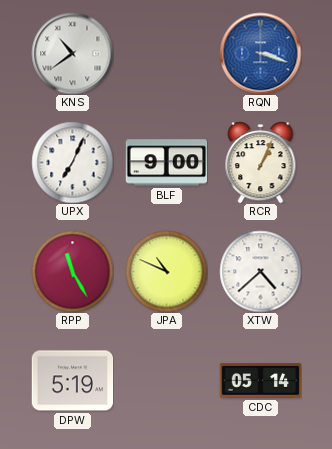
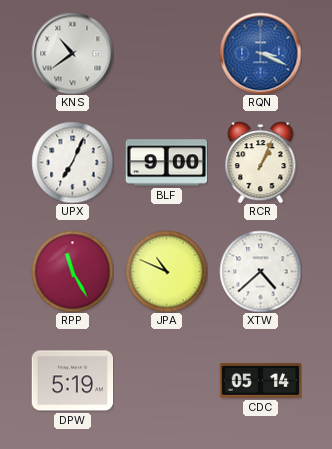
RQN: 3:18 -> 3:19
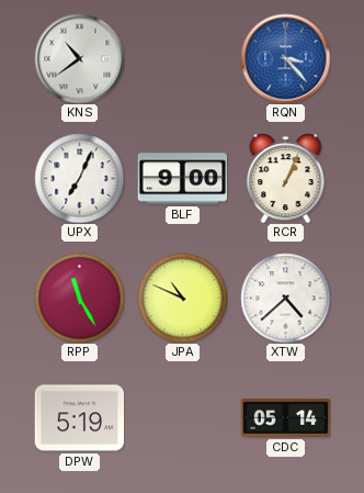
RQN: 3:19 -> 3:23
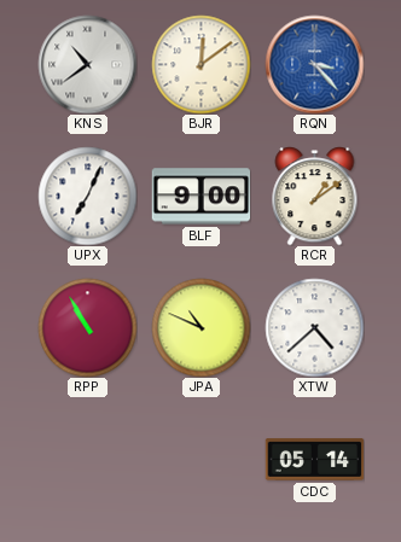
BJR: none -> 12:09
RCR: 1:04 -> 1:09
RPP: 11:25 -> 10:55
DPW: 5:19 -> none
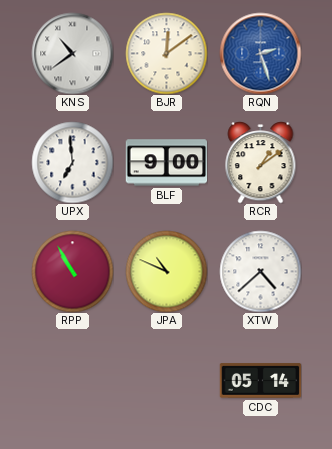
RQN: 3:23 -> 2:27
UPX: 7:04 -> 6:59
